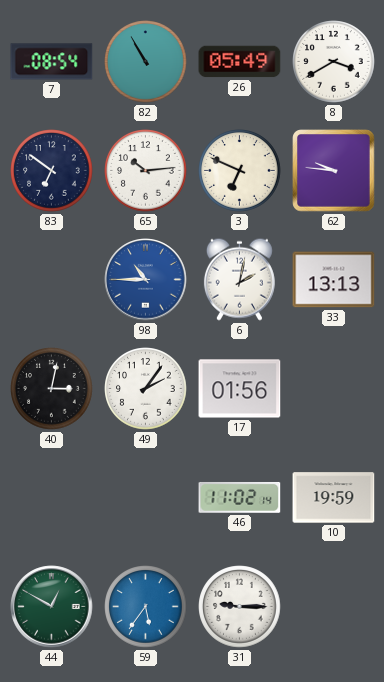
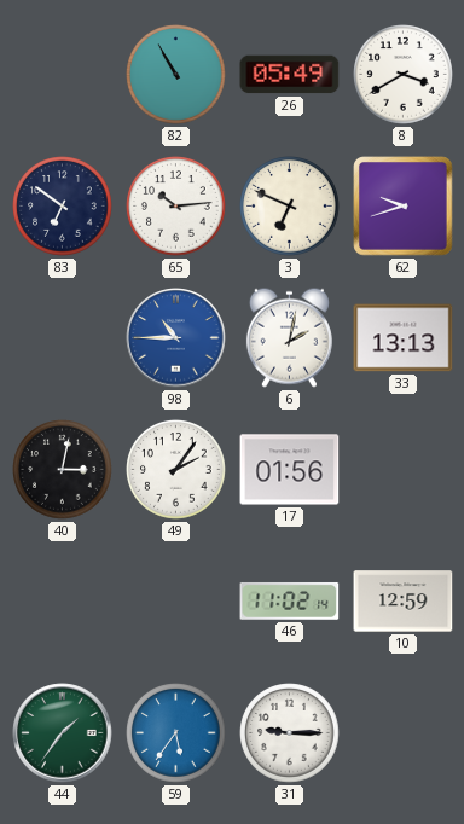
7: 08:54 -> none
62: 9:46 -> 9:42
10: 19:59 -> 12:59
44: 12:50 -> 1:36
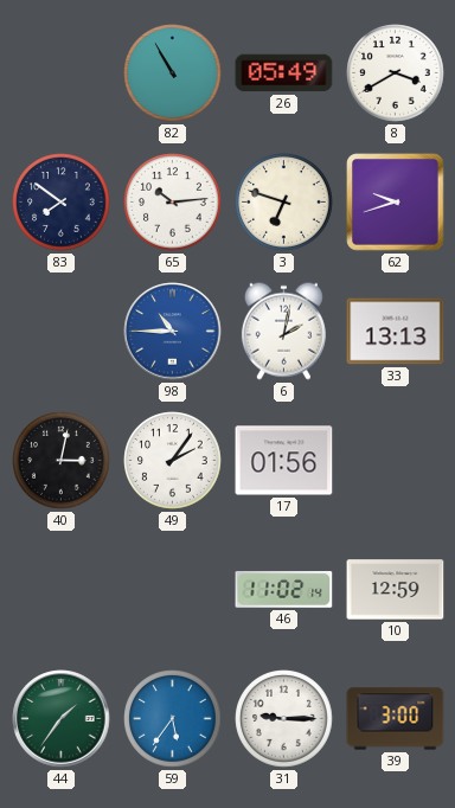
83: 6:51 -> 7:51
3: 6:49 -> 6:48
39: none -> 3:00
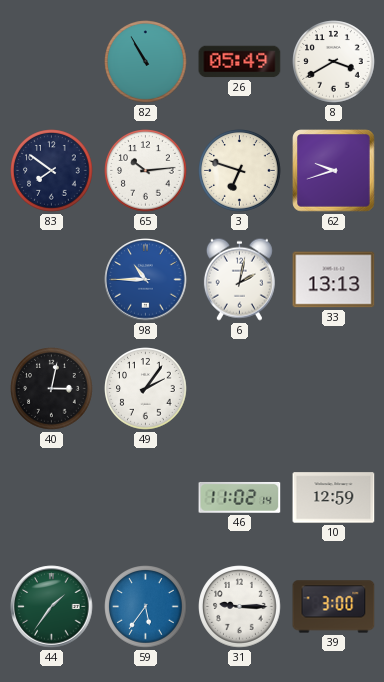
17: 01:56 -> none
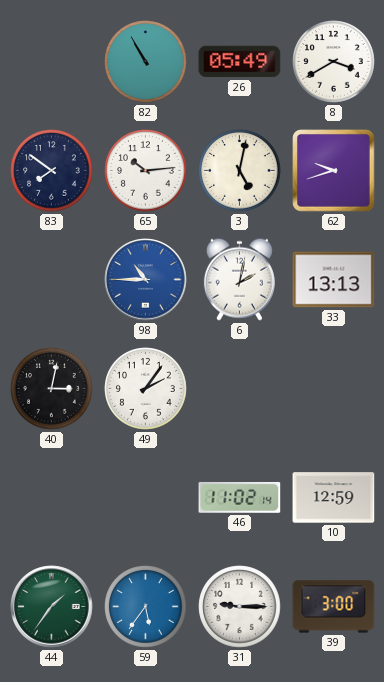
3: 6:48 -> 5:02
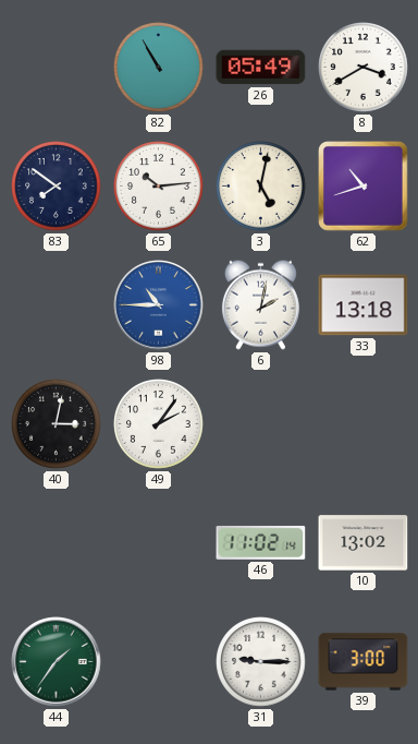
62: 9:42 -> 10:42
33: 13:13 -> 13:18
10: 12:59 -> 13:02
59: 5:36 -> none
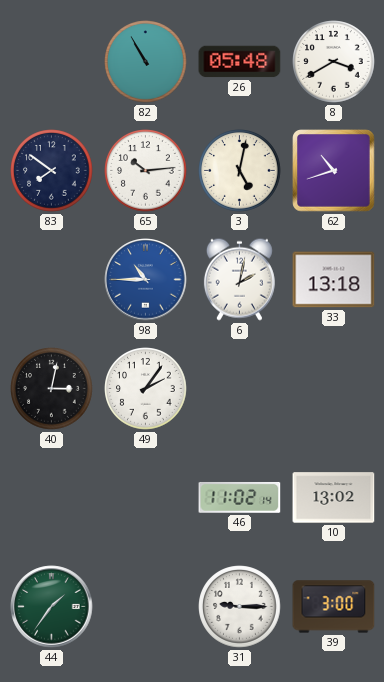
26: 05:49 -> 05:48
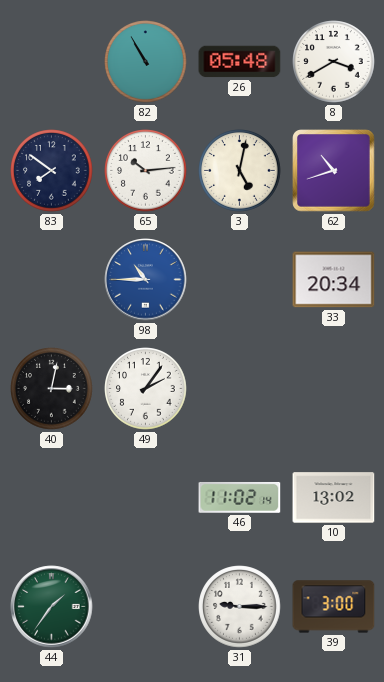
6: 2:02 -> none
33: 13:18 -> 20:34
